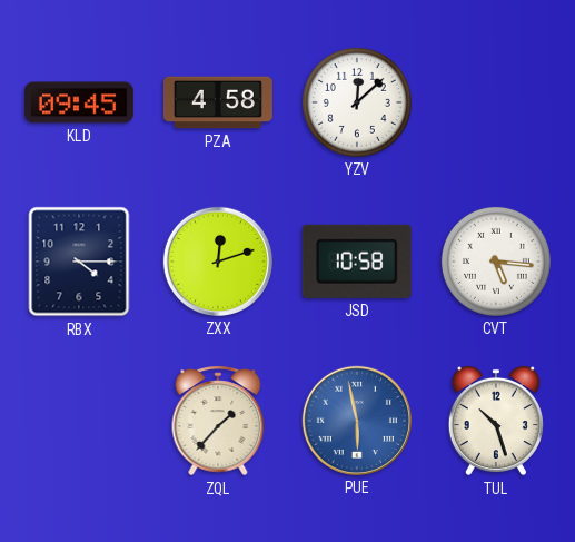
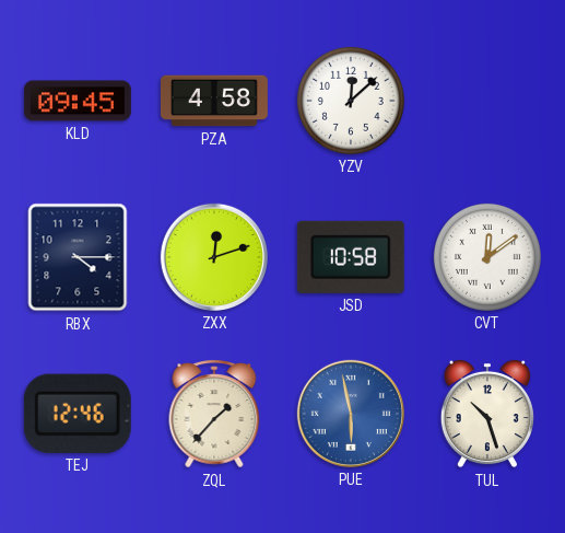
CVT: 5:16 -> 12:09
TEJ: none -> 12:46
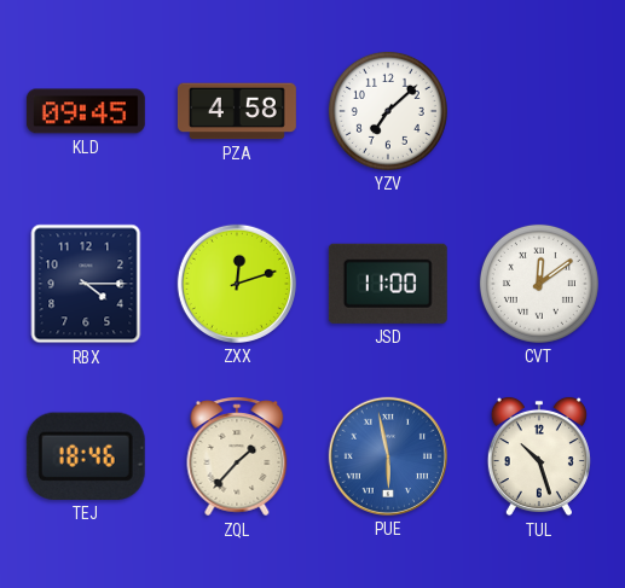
YZV: 12:08 -> 7:08
JSD: 10:58 -> 11:00
TEJ: 12:46 -> 18:46
